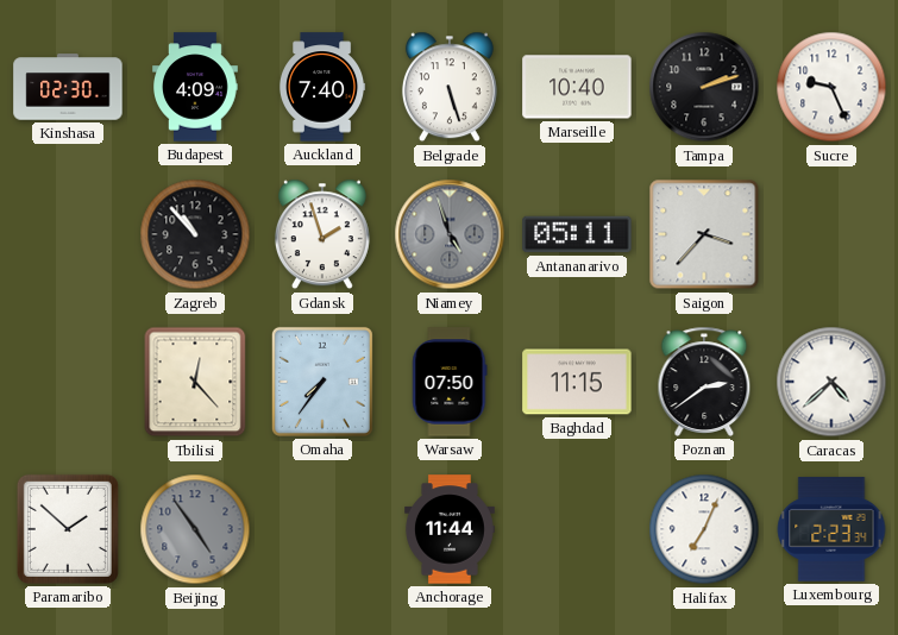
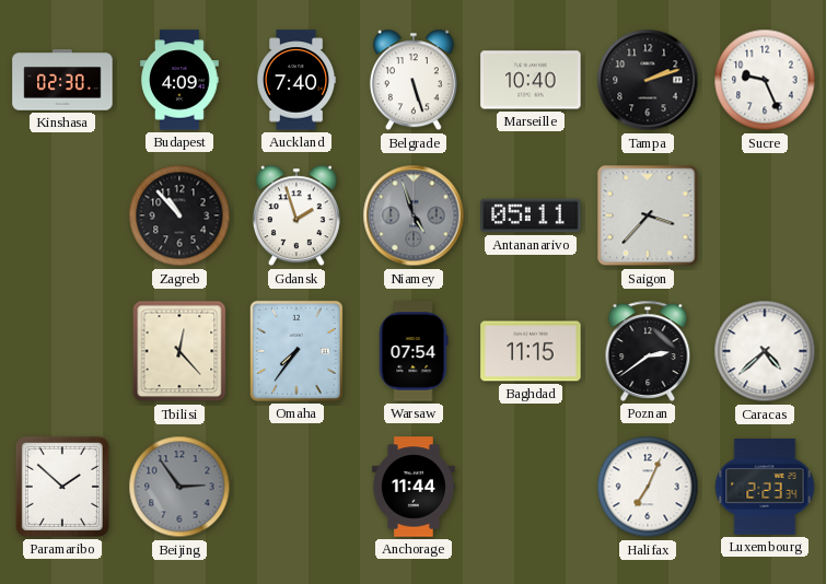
Warsaw: 07:50 -> 07:54
Beijing: 4:54 -> 2:54
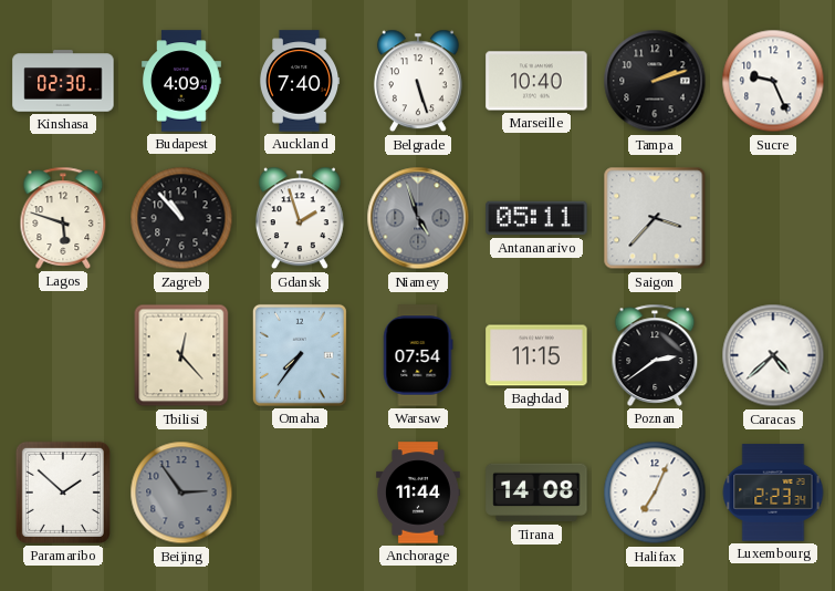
Lagos: none -> 5:48
Tirana: none -> 14:08
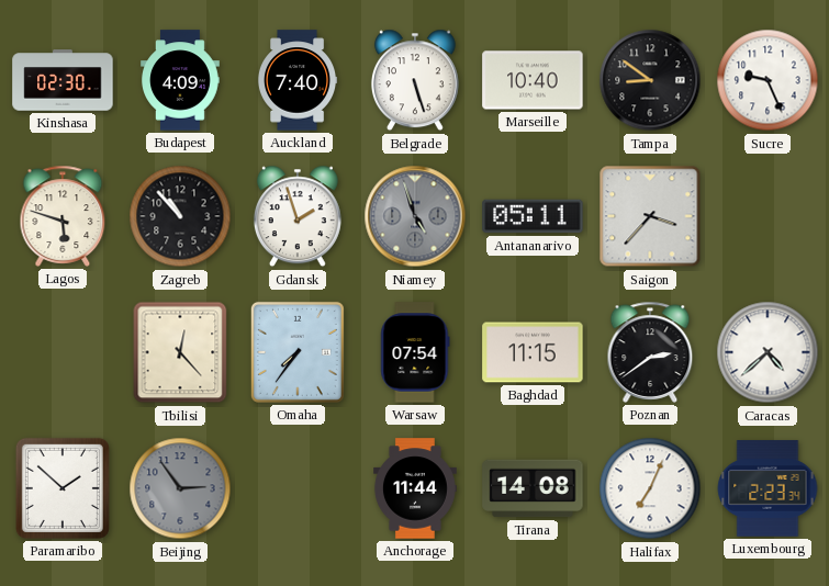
Tampa: 2:12 -> 8:51
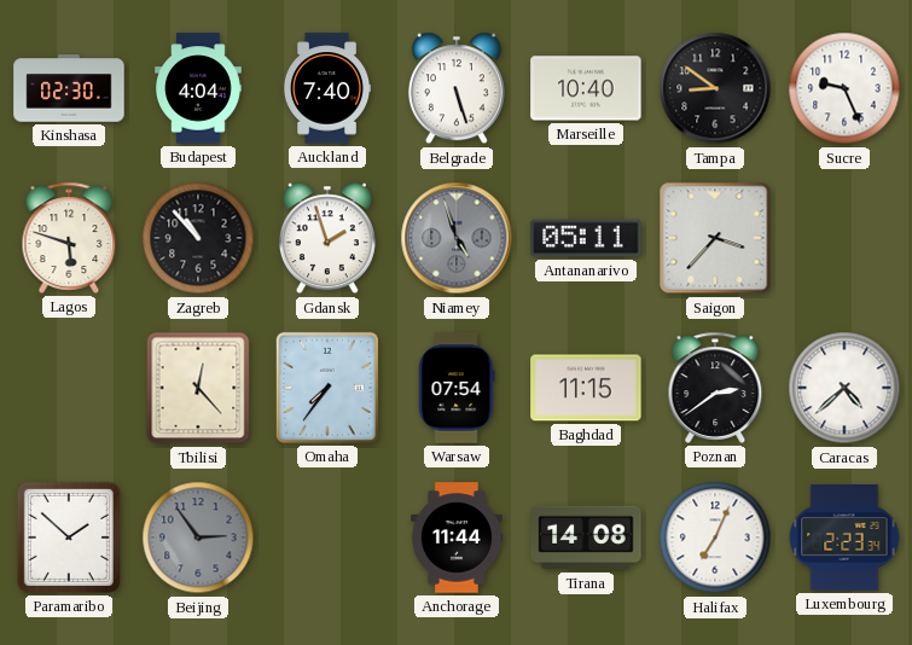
Budapest: 4:09 -> 4:04
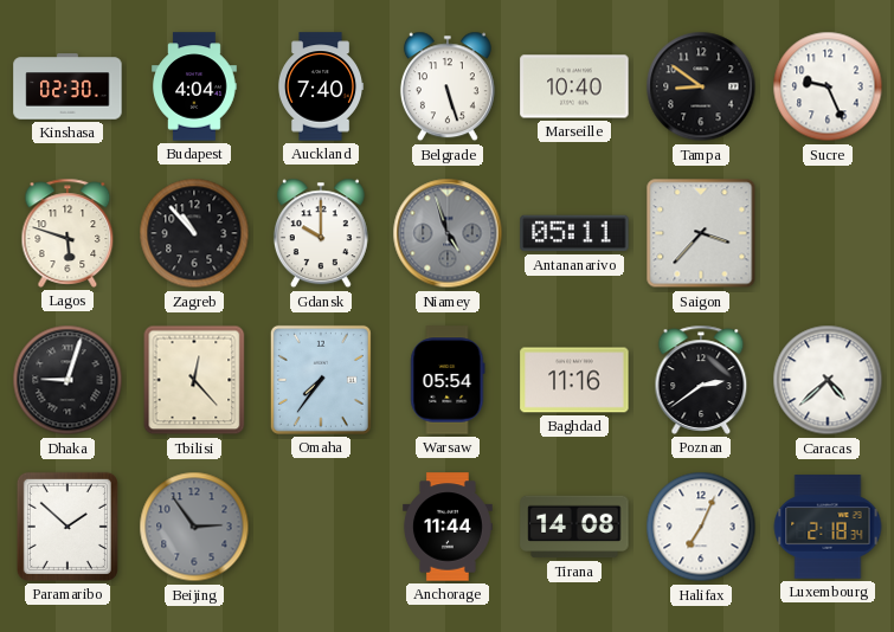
Gdansk: 1:57 -> 10:00
Dhaka: none -> 9:03
Warsaw: 07:54 -> 05:54
Baghdad: 11:15 -> 11:16
Luxembourg: 2:23 -> 2:18
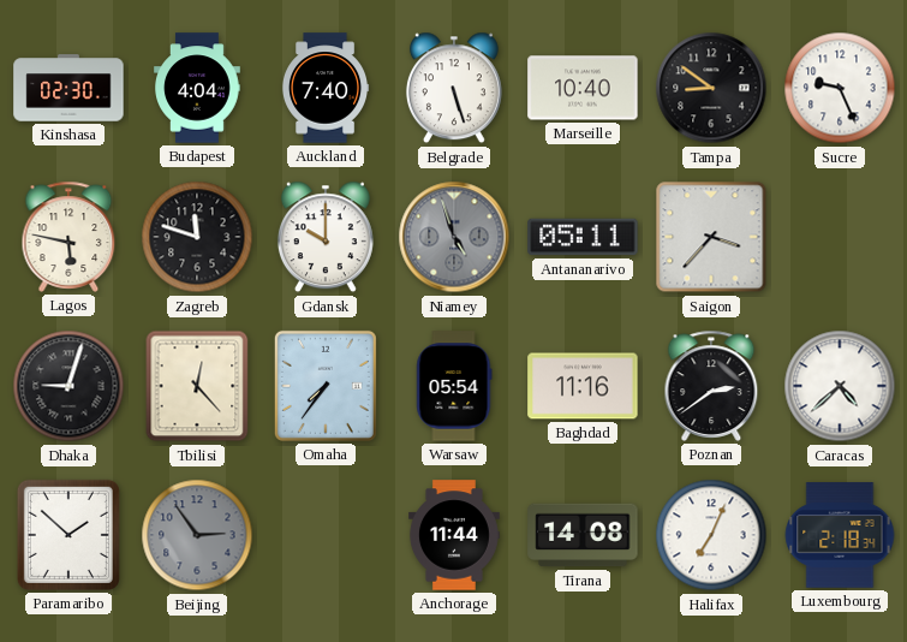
Lagos: 5:48 -> 5:47
Zagreb: 10:53 -> 11:48
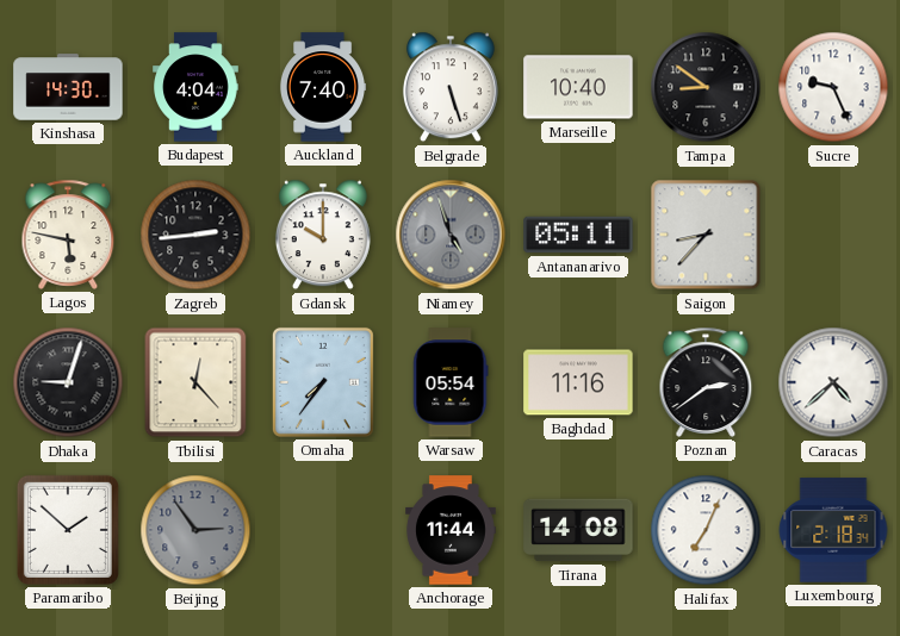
Kinshasa: 02:30 -> 14:30
Zagreb: 11:48 -> 2:44
Saigon: 3:37 -> 8:37
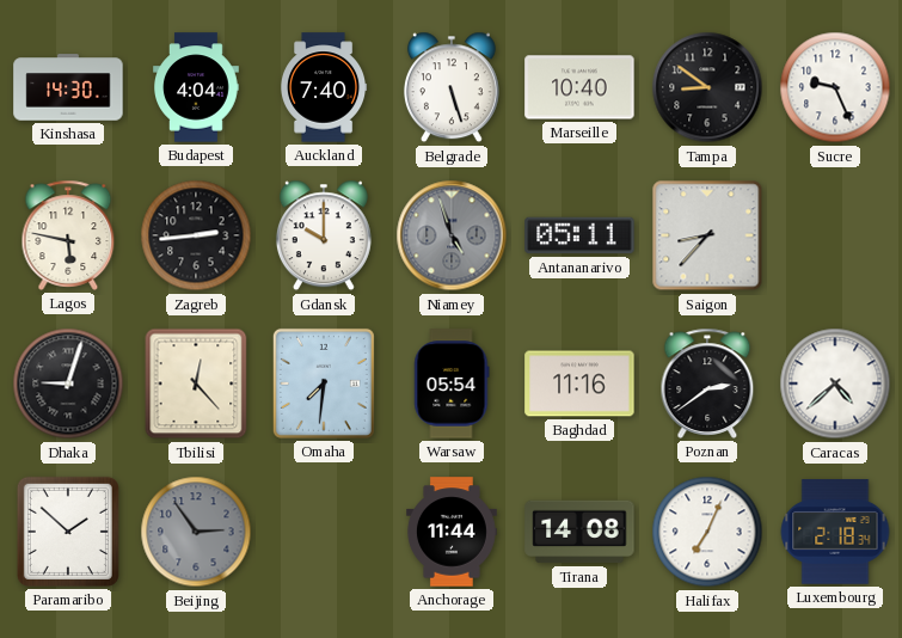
Omaha: 7:36 -> 7:31
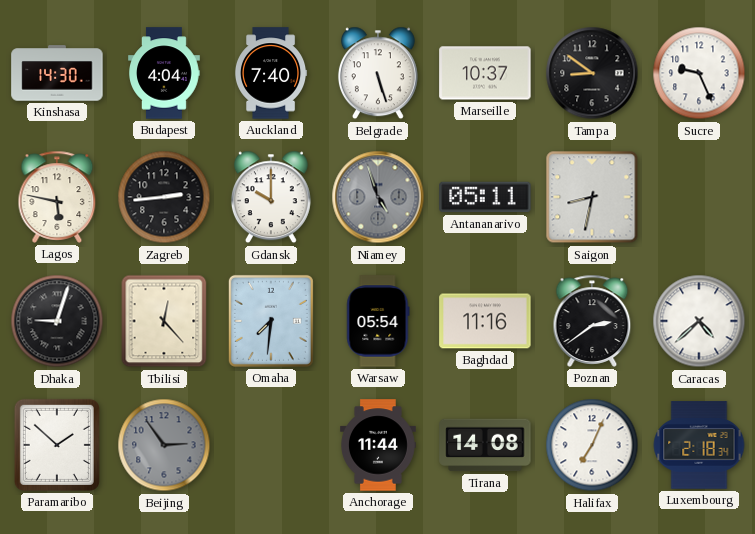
Marseille: 10:40 -> 10:37
Saigon: 8:37 -> 8:32
